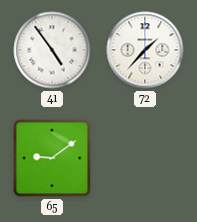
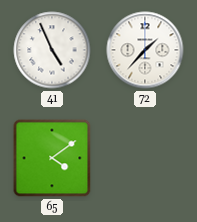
41: 4:54 -> 4:56
65: 9:09 -> 4:09
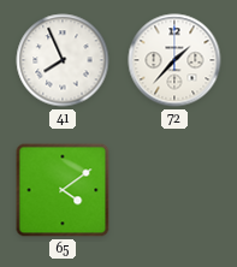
41: 4:56 -> 7:56
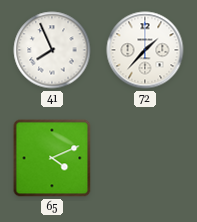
65: 4:09 -> 4:11
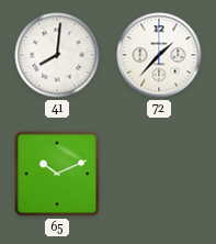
41: 7:56 -> 8:01
65: 4:11 -> 10:11
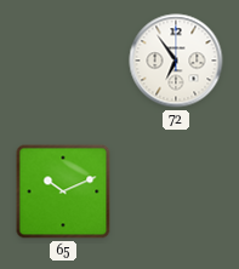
41: 8:01 -> none
72: 1:37 -> 6:54
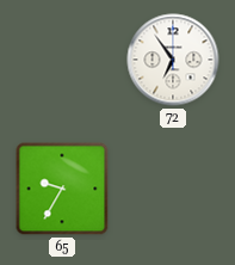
65: 10:11 -> 9:35
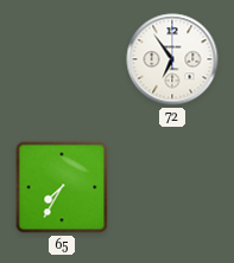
65: 9:35 -> 7:35
